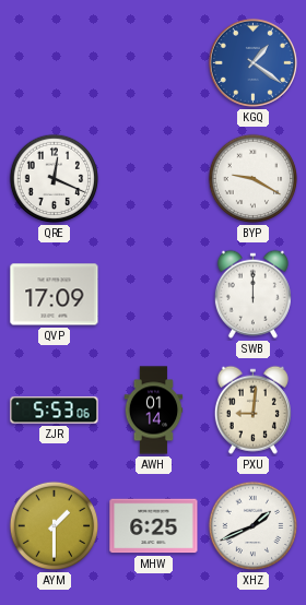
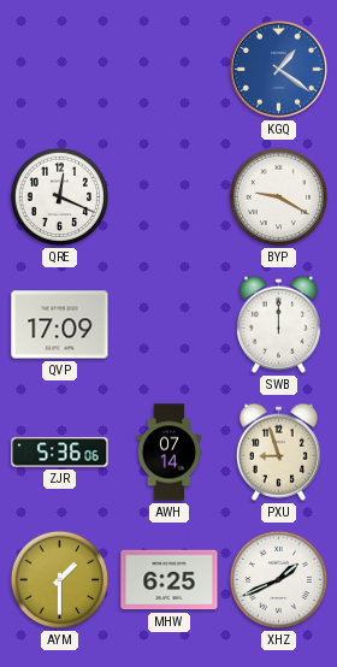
ZJR: 5:53 -> 5:36
AWH: 01:14 -> 07:14
PXU: 9:01 -> 8:57
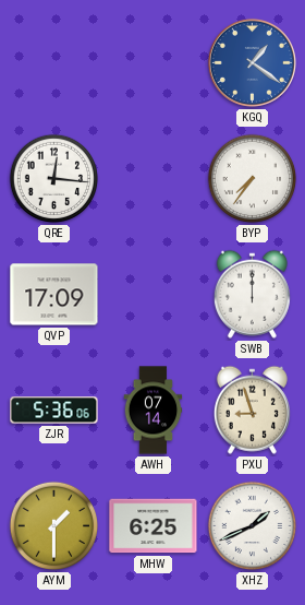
QRE: 12:19 -> 12:16
BYP: 9:20 -> 7:36
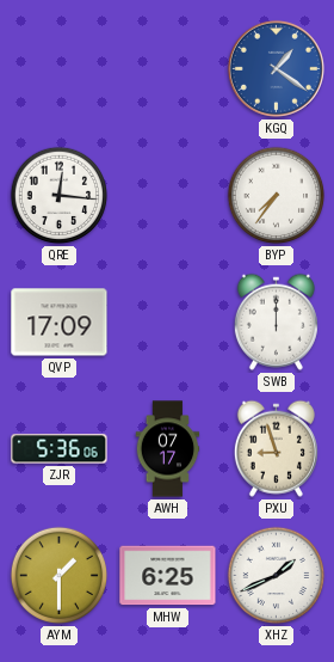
AWH: 07:14 -> 07:17
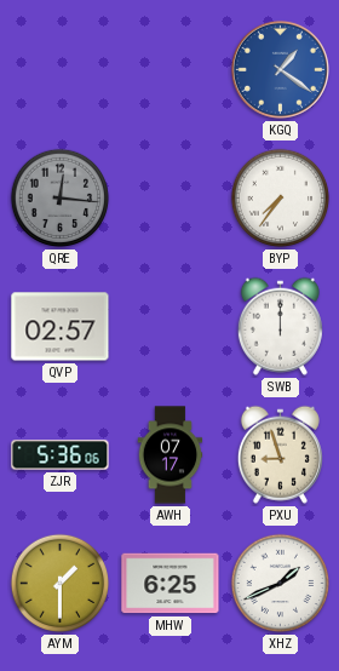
QRE dial: white -> grey
QVP: 17:09 -> 02:57
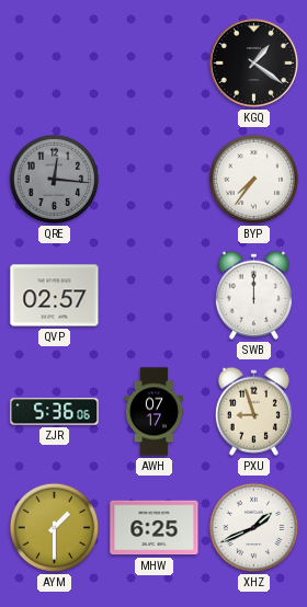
KGQ dial: blue -> black
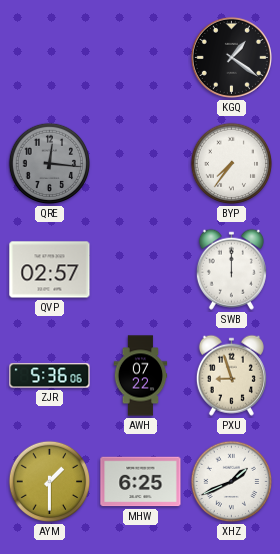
AWH: 07:17 -> 07:22
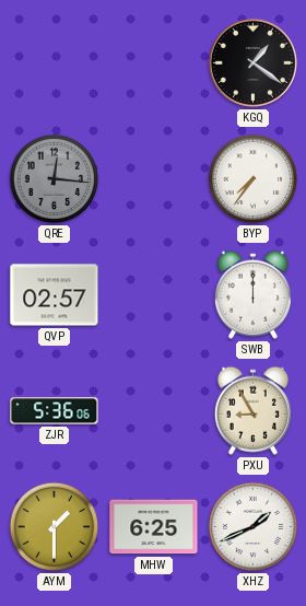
AWH: 07:22 -> none
PXU: 8:57 -> 8:55
